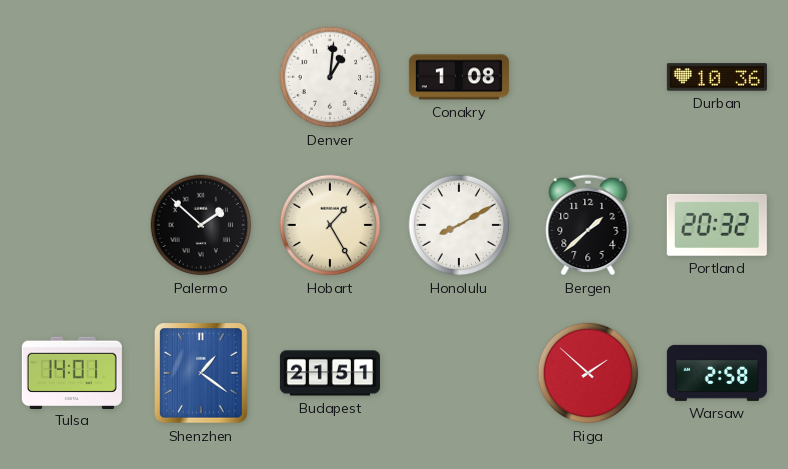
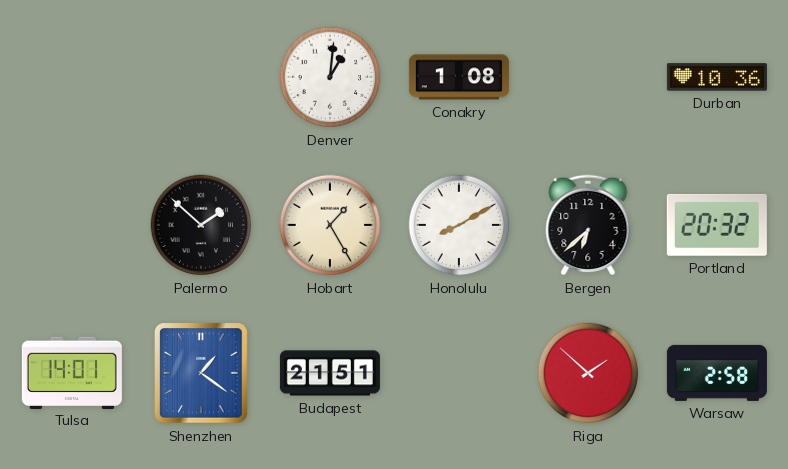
Bergen: 1:38 -> 6:38
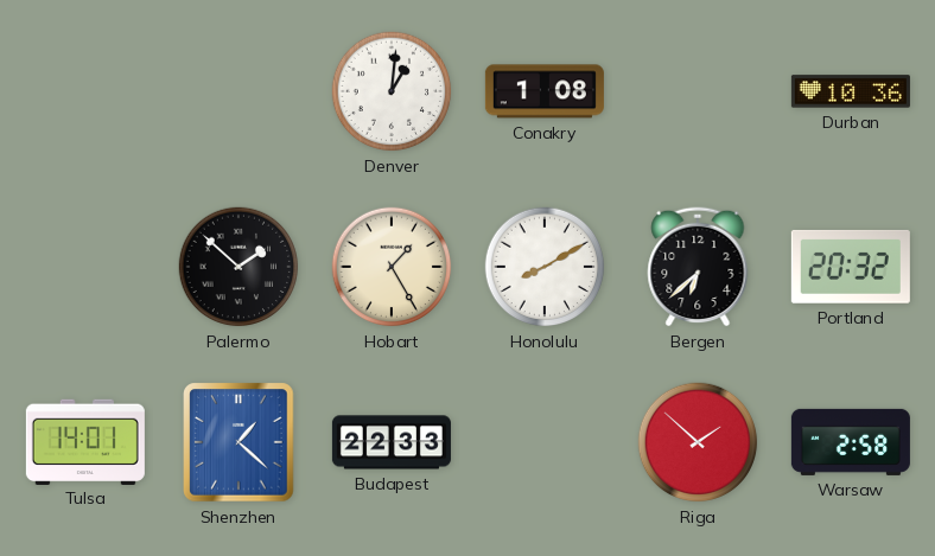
Shenzhen: 1:21 -> 1:22
Budapest: 21:51 -> 22:33
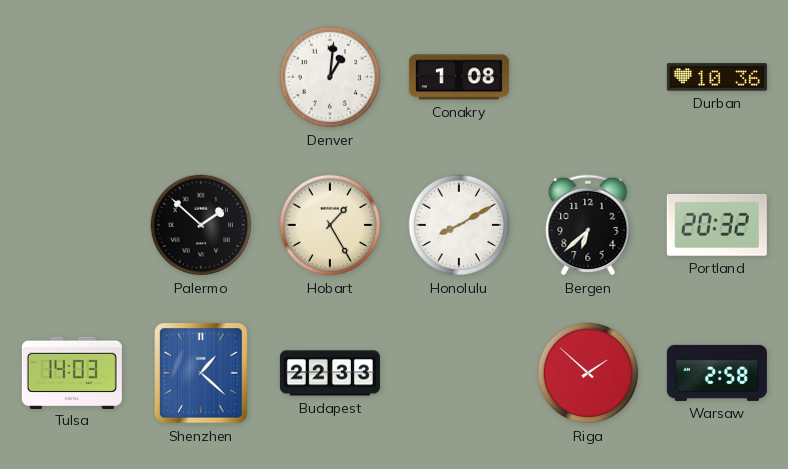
Tulsa: 14:01 -> 14:03
